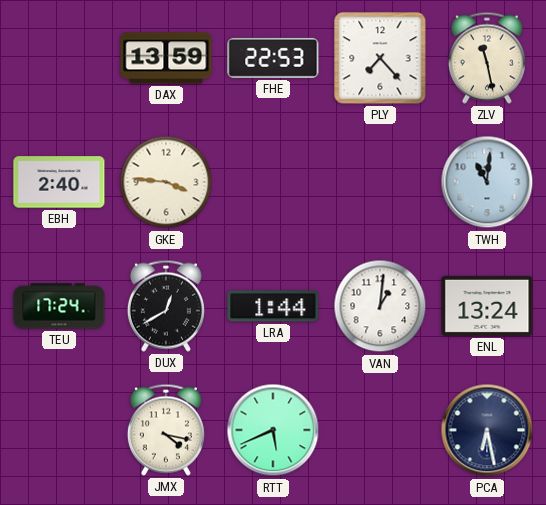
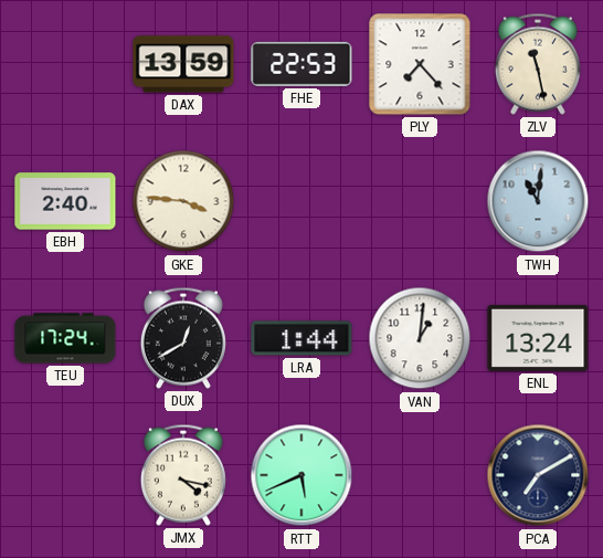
PCA: 6:28 -> 7:10
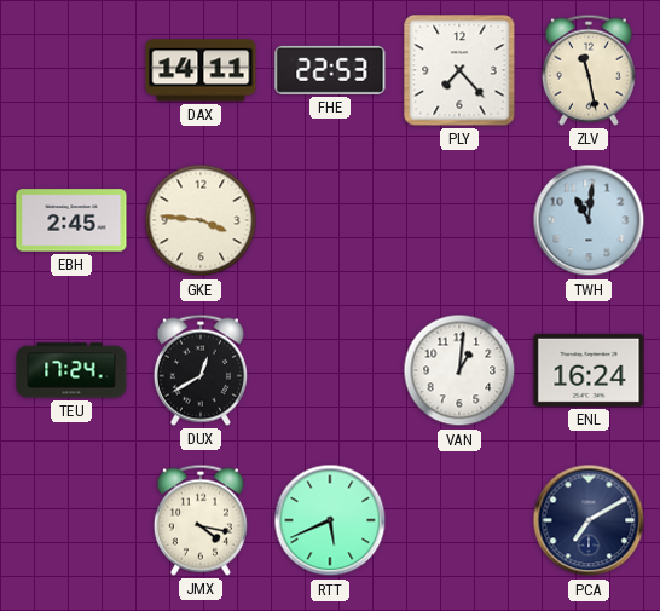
DAX: 13:59 -> 14:11
EBH: 2:40 -> 2:45
LRA: 1:44 -> none
ENL: 13:24 -> 16:24
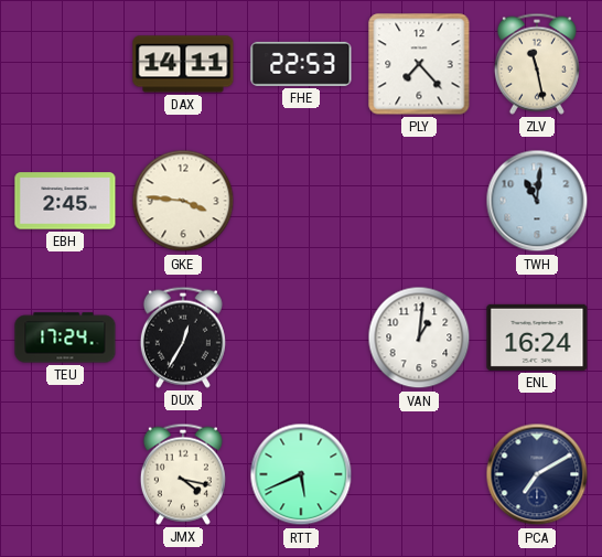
DUX: 12:40 -> 12:35
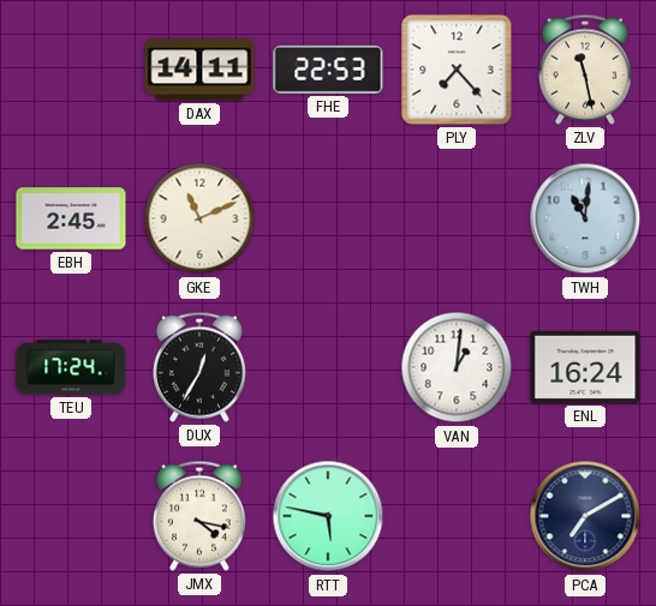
GKE: 3:46 -> 11:11
RTT: 5:41 -> 5:47
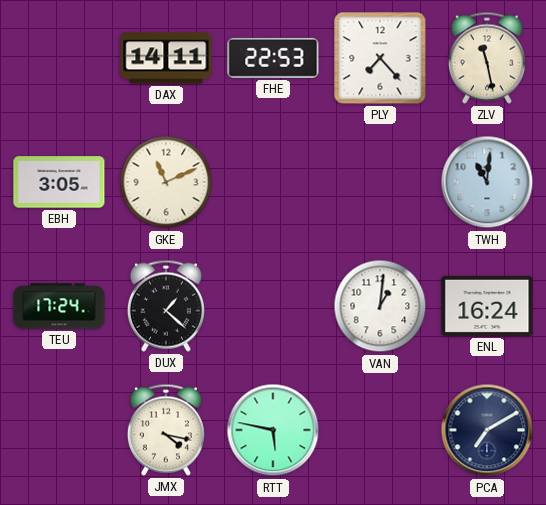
EBH: 2:45 -> 3:05
DUX: 12:35 -> 1:22
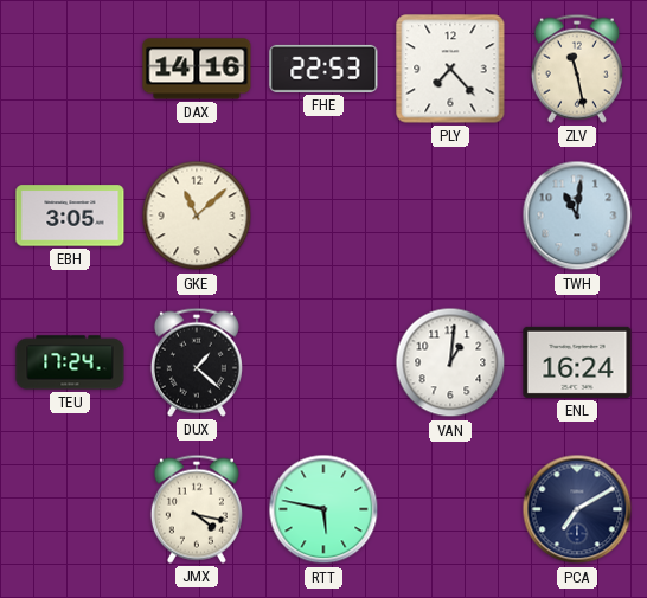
DAX: 14:11 -> 14:16
GKE: 11:11 -> 11:08
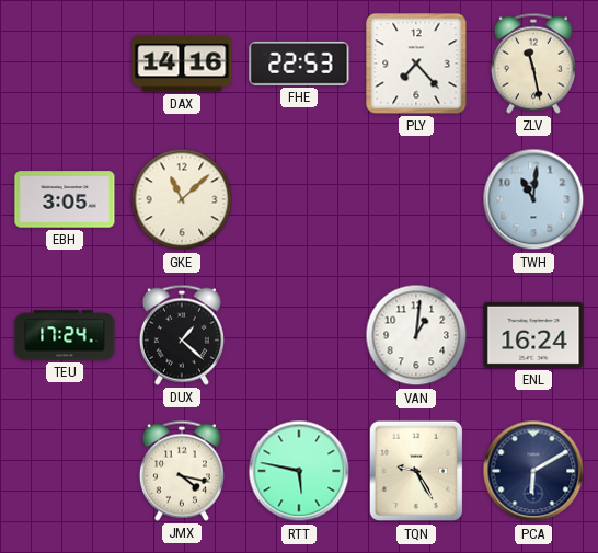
TQN: none -> 9:25
PCA: 7:10 -> 6:10
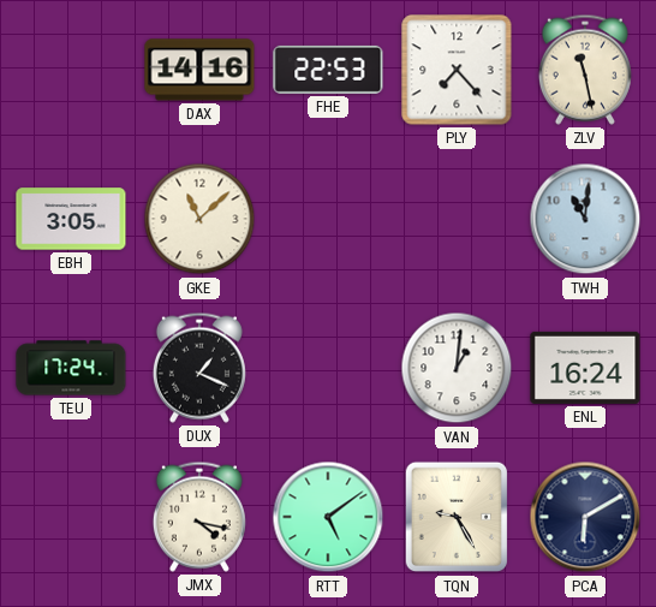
DUX: 1:22 -> 1:19
RTT: 5:47 -> 5:09
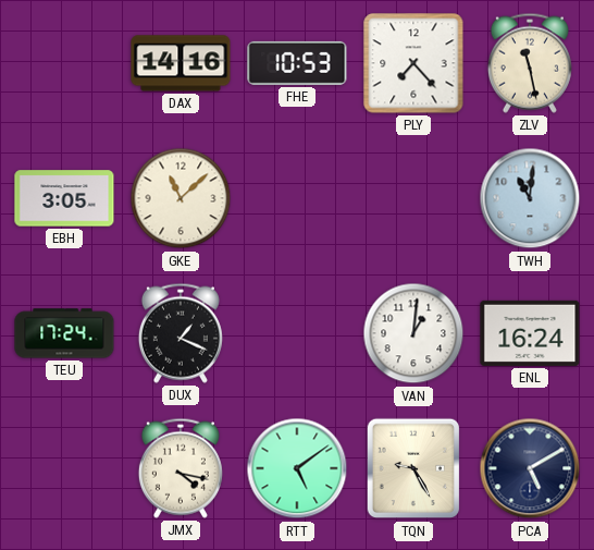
FHE: 22:53 -> 10:53
PCA: 6:10 -> 5:10
